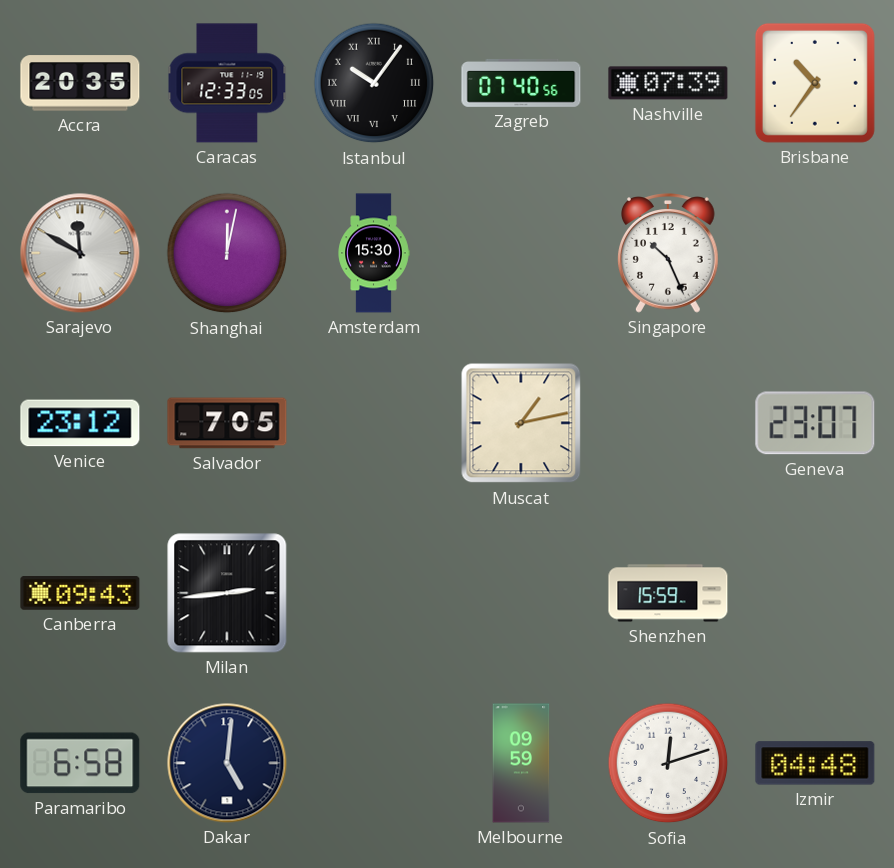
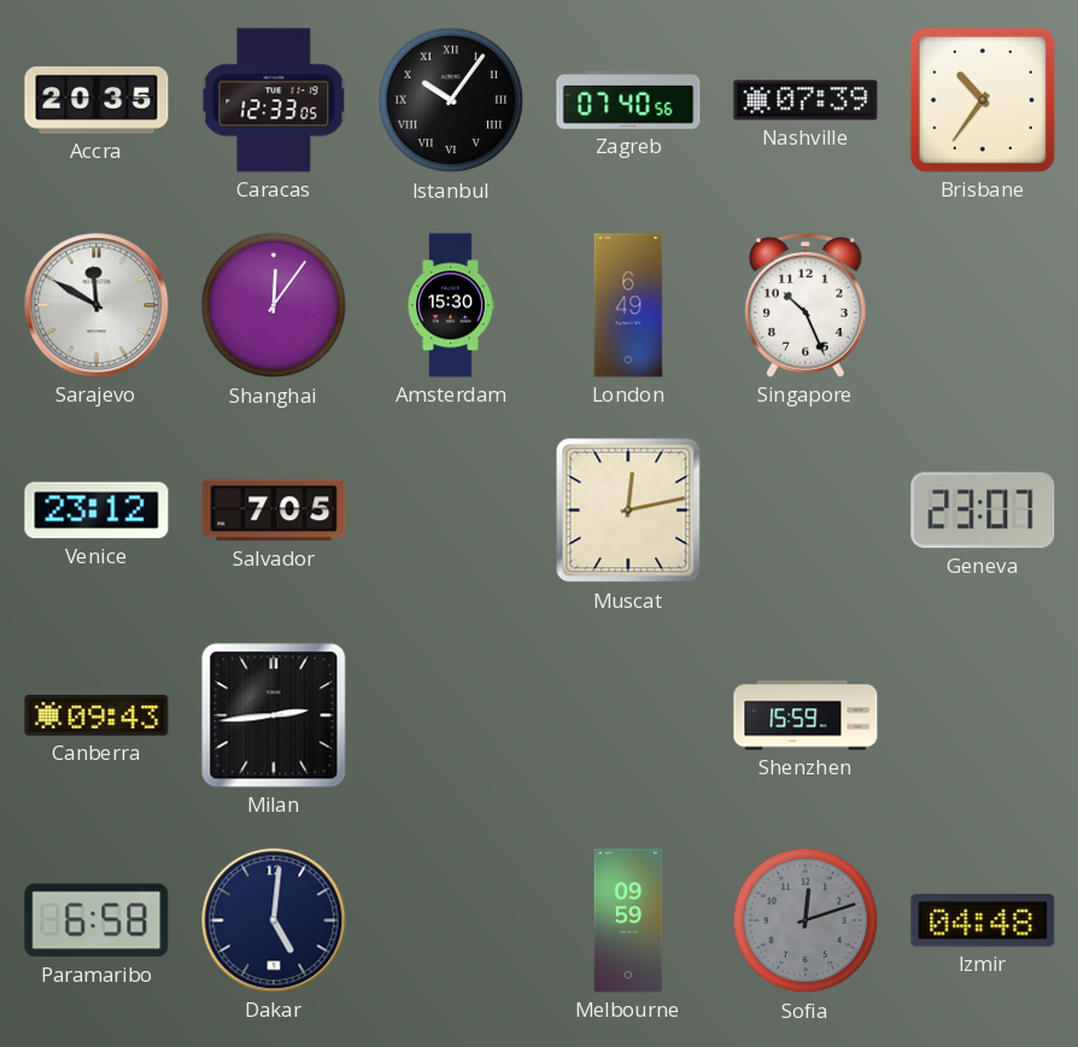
Shanghai: 12:02 -> 12:06
London: none -> 6:49
Muscat: 1:13 -> 12:13
Sofia dial: white -> grey
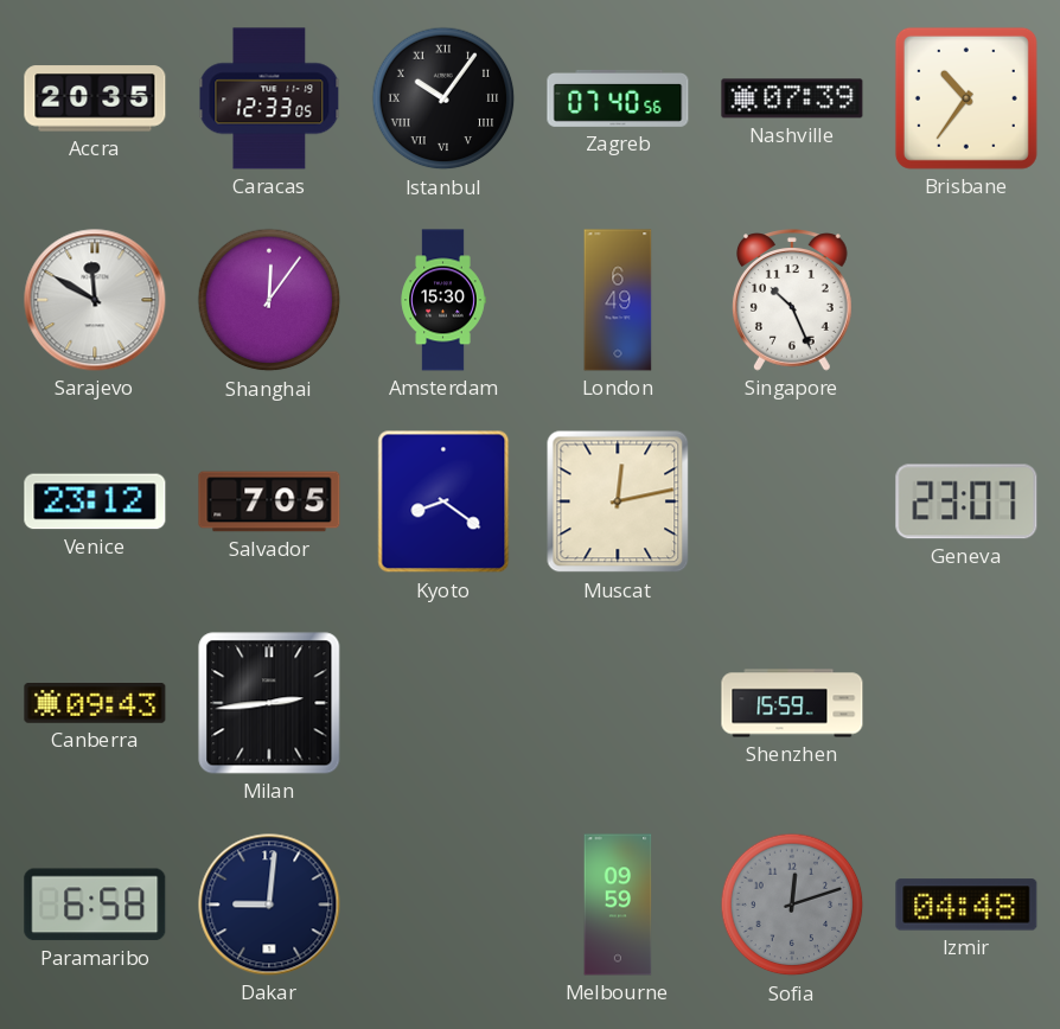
Kyoto: none -> 8:21
Dakar: 5:01 -> 9:01
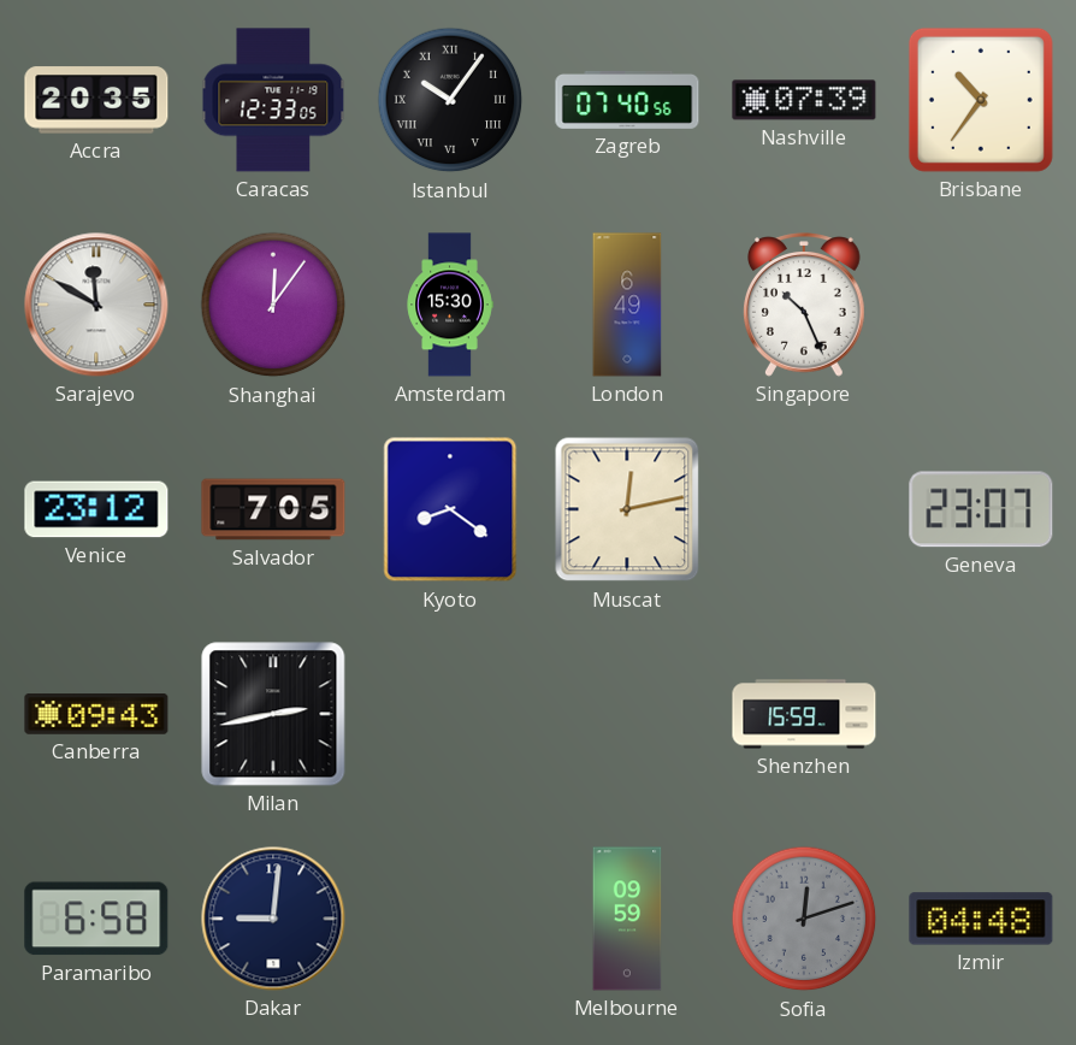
Milan: 2:44 -> 2:43
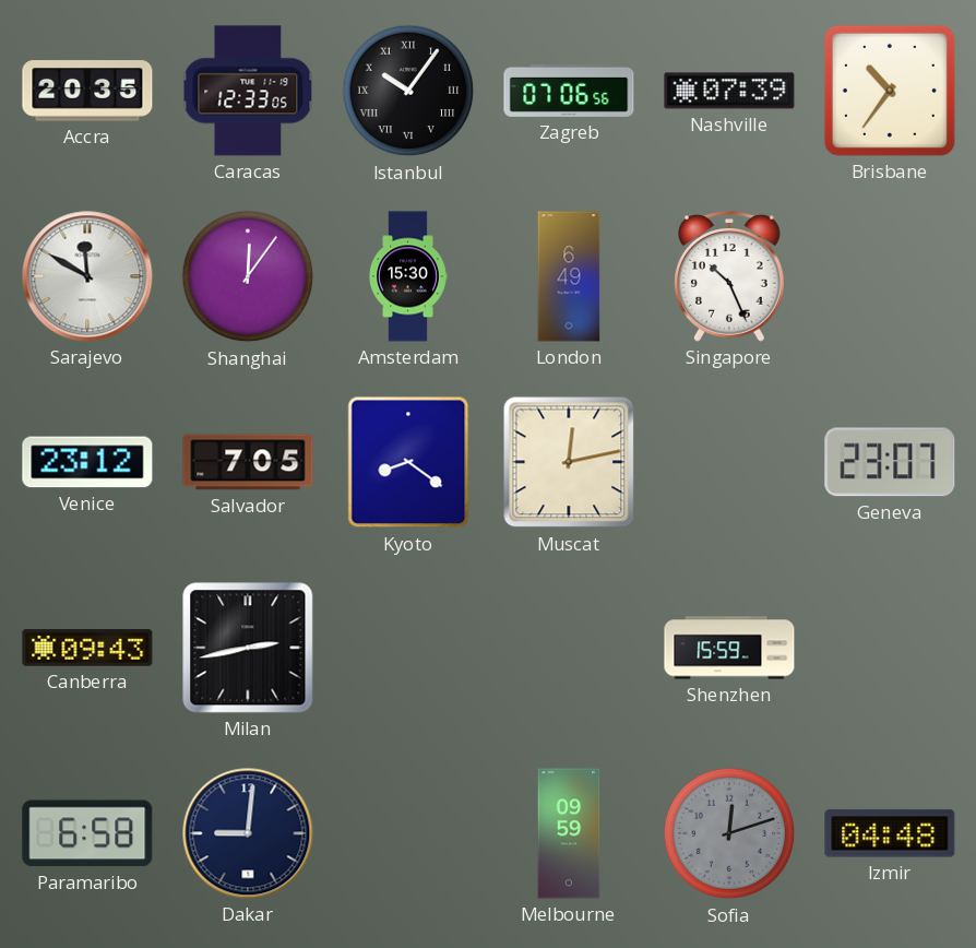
Zagreb: 07:40 -> 07:06
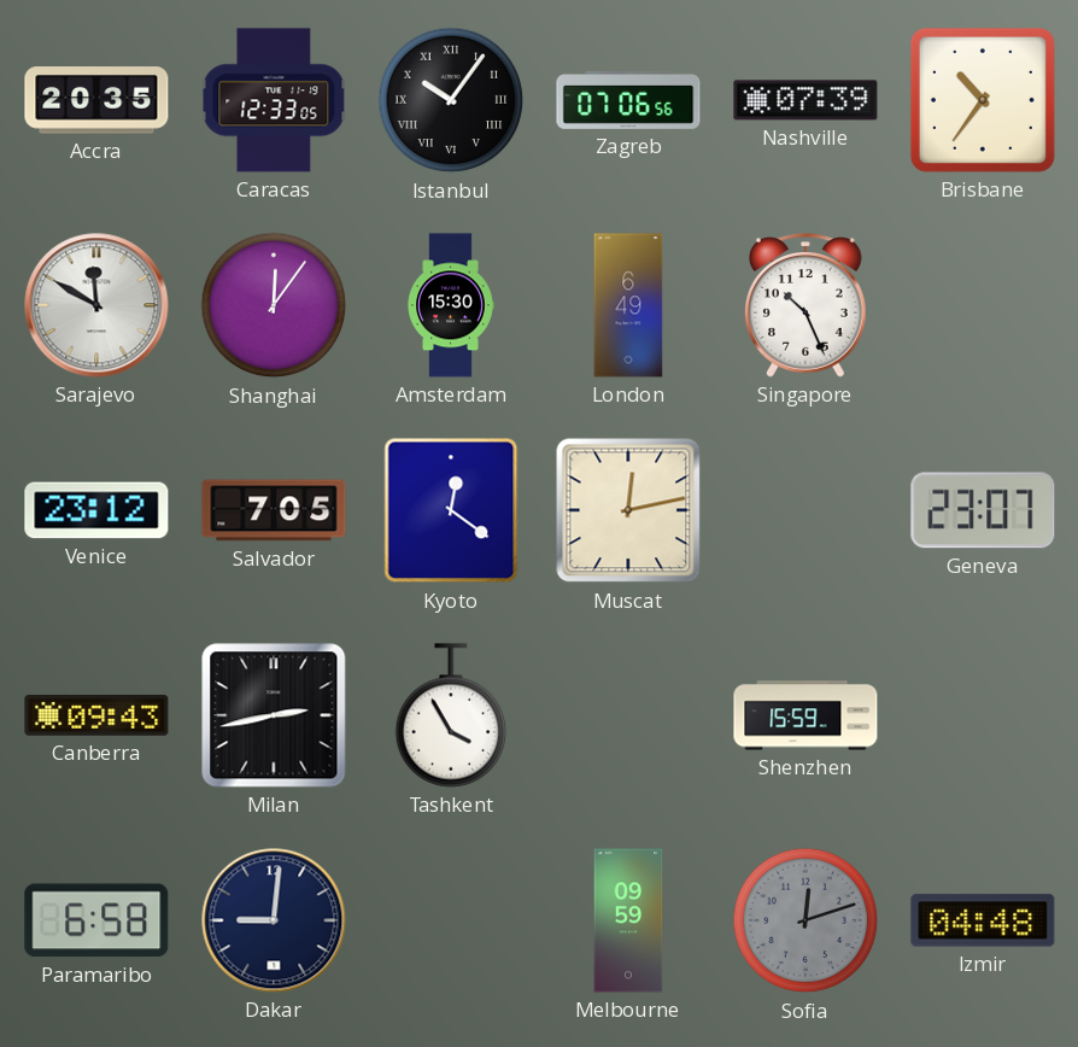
Kyoto: 8:21 -> 12:21
Tashkent: none -> 3:55
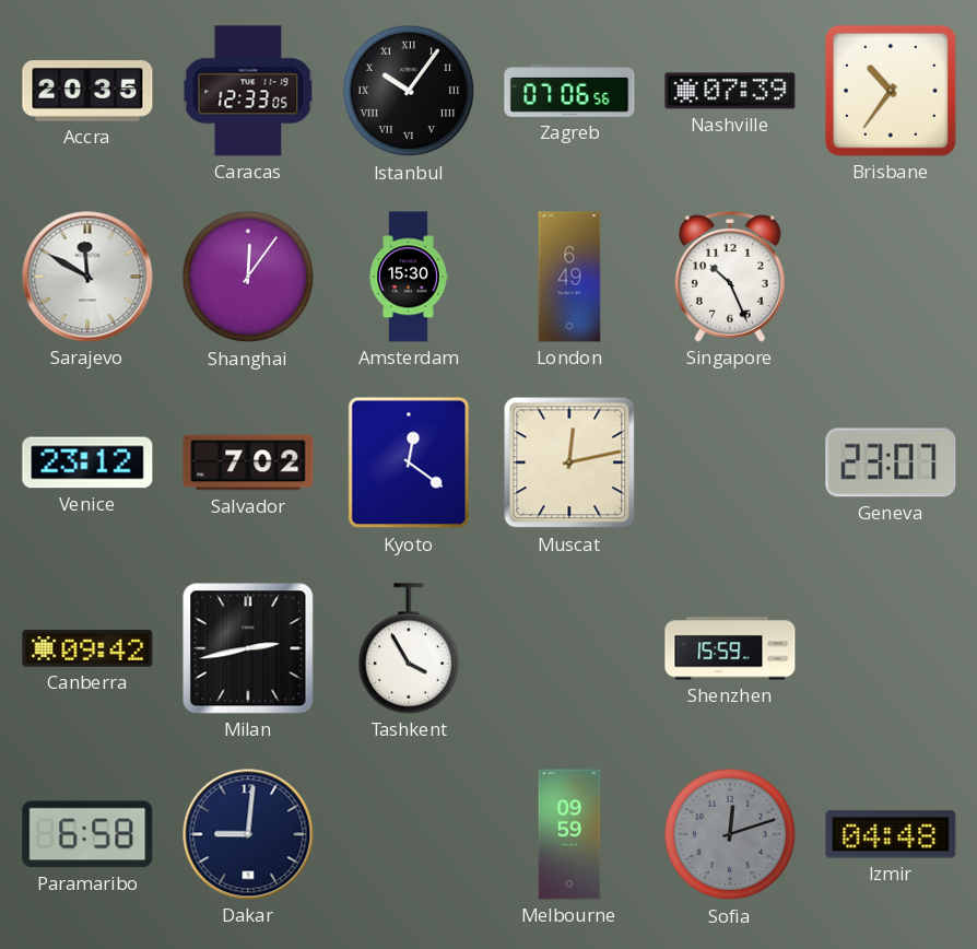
Salvador: 7:05 -> 7:02
Canberra: 09:43 -> 09:42
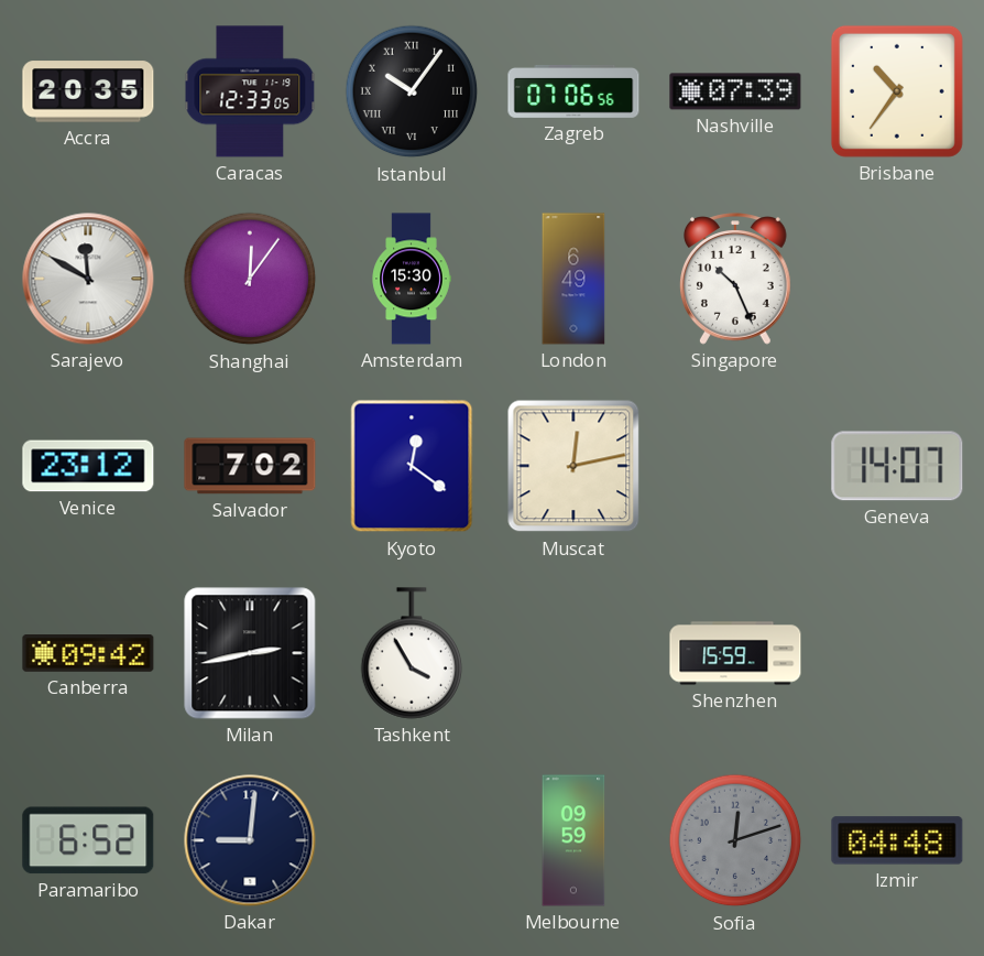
Geneva: 23:07 -> 14:07
Paramaribo: 6:58 -> 6:52
